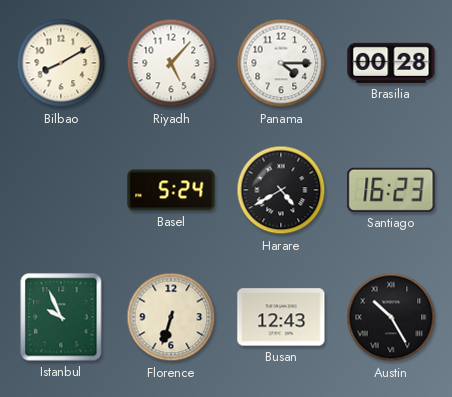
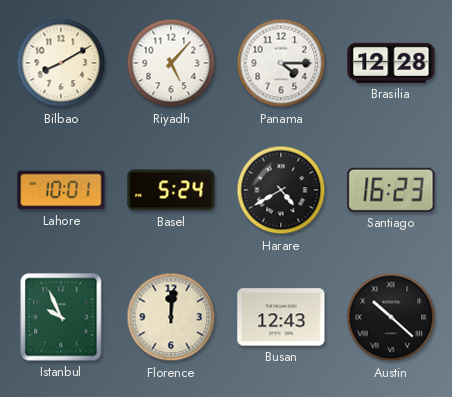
Brasilia: 00:28 -> 12:28
Lahore: none -> 10:01
Florence: 6:33 -> 12:01
Austin: 10:25 -> 10:22
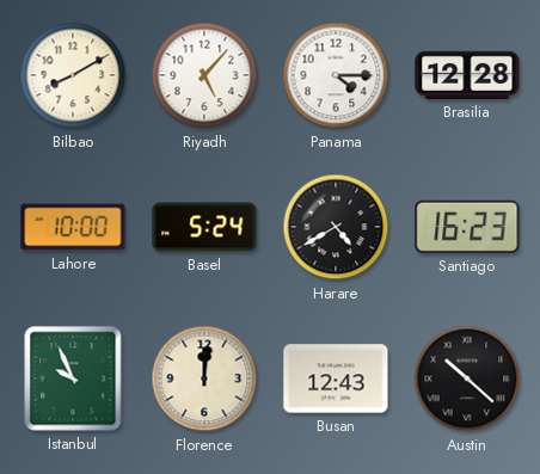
Lahore: 10:01 -> 10:00
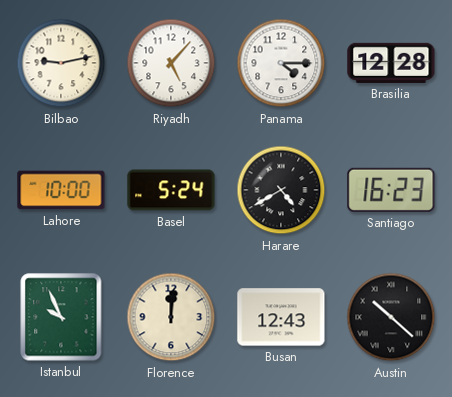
Bilbao: 8:10 -> 9:13
